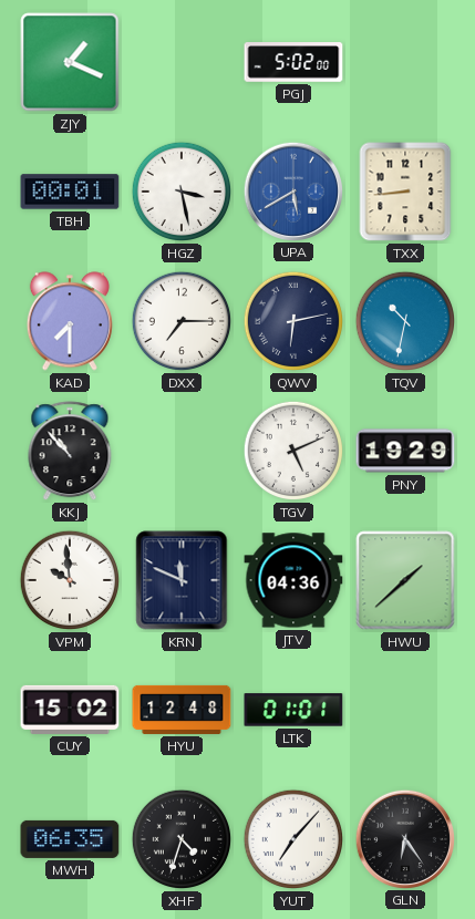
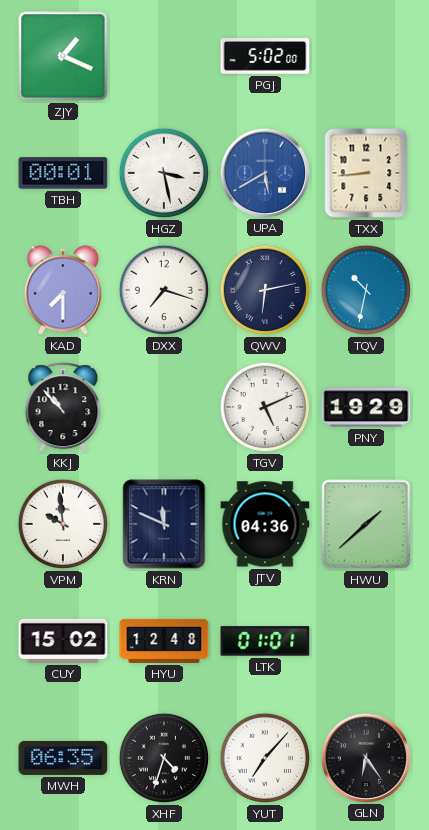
DXX: 7:15 -> 7:18
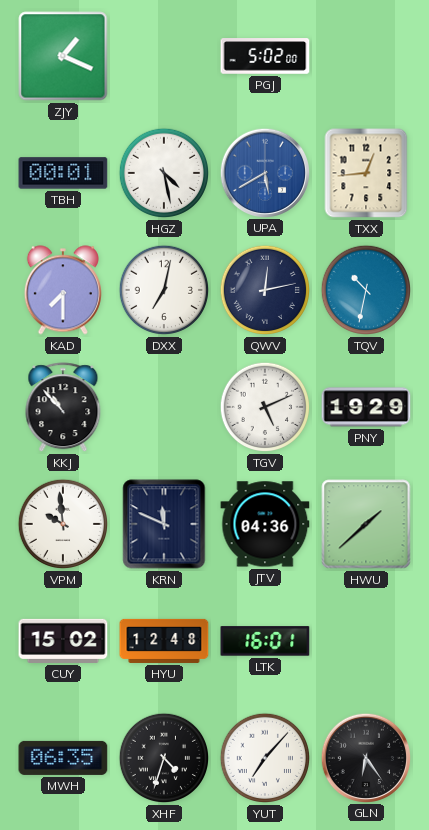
HGZ: 3:28 -> 4:28
TXX: 8:44 -> 12:44
DXX: 7:18 -> 7:02
QWV: 6:13 -> 12:13
LTK: 01:01 -> 16:01
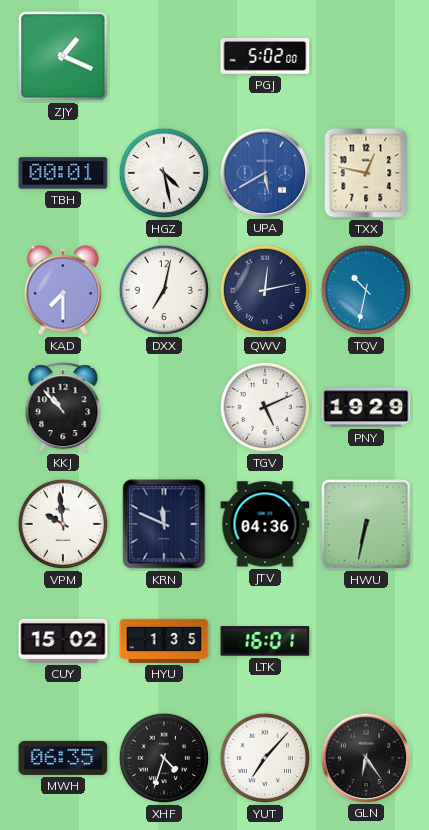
TXX: 12:44 -> 12:47
HWU: 1:38 -> 6:32
HYU: 12:48 -> 1:35
